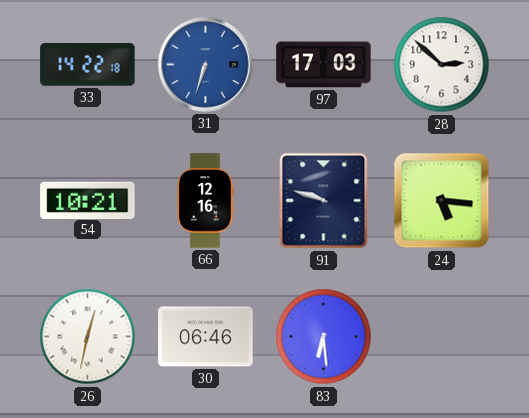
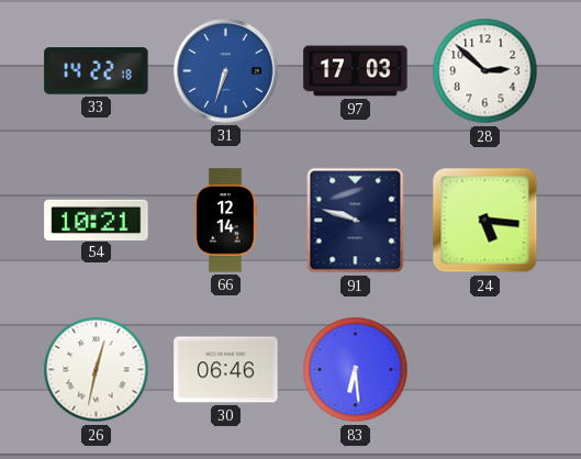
66: 12:16 -> 12:14
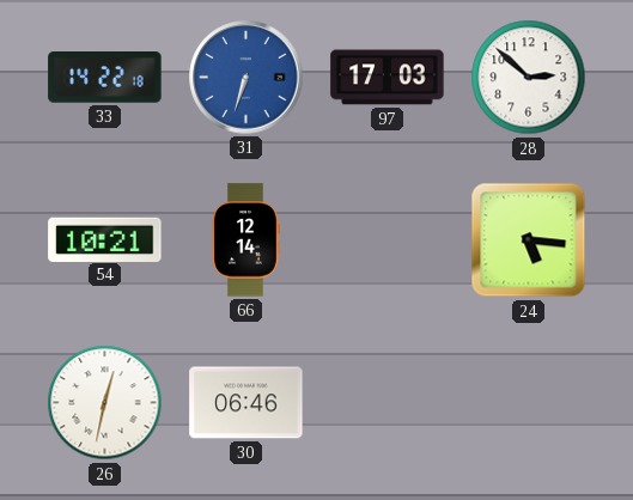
91: 9:48 -> none
83: 6:29 -> none
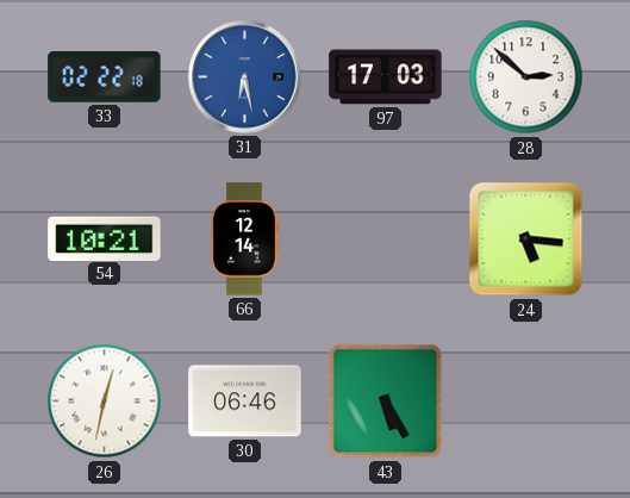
33: 14:22 -> 02:22
31: 6:33 -> 6:28
43: none -> 5:25
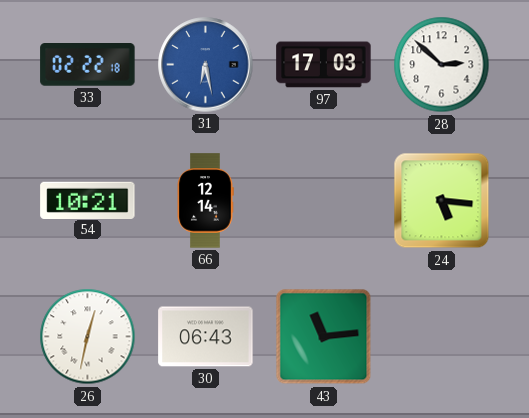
30: 06:46 -> 06:43
43: 5:25 -> 11:14
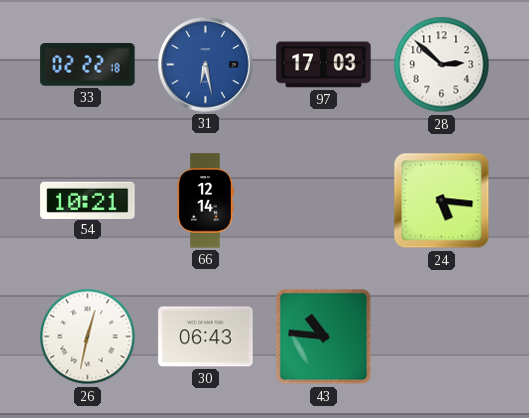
43: 11:14 -> 10:46
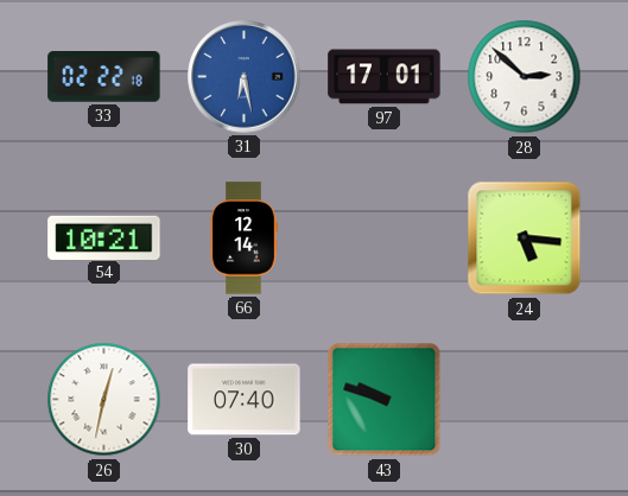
97: 17:03 -> 17:01
30: 06:43 -> 07:40
43: 10:46 -> 9:48
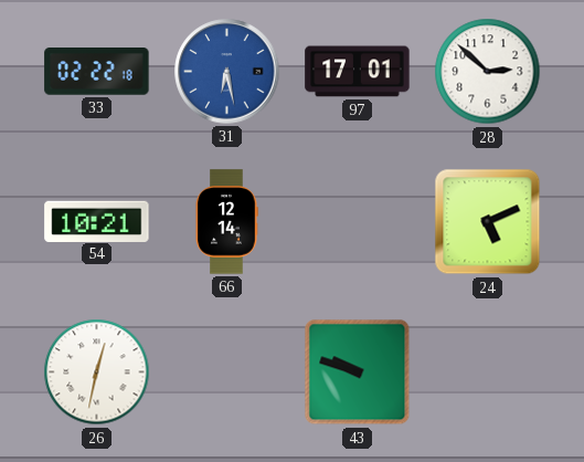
24: 5:16 -> 5:11
30: 07:40 -> none
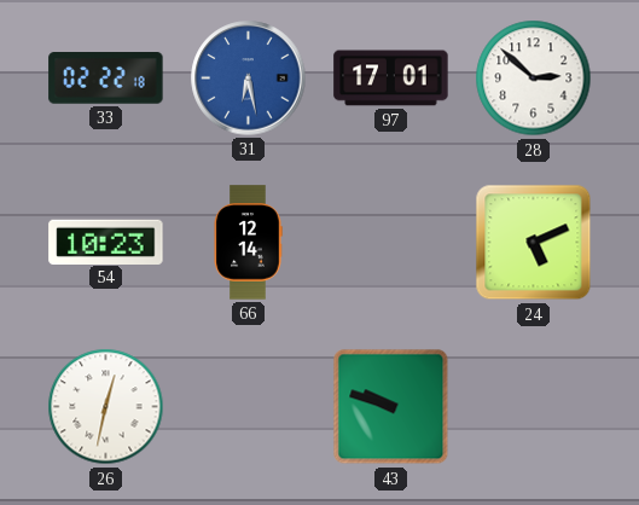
54: 10:21 -> 10:23
